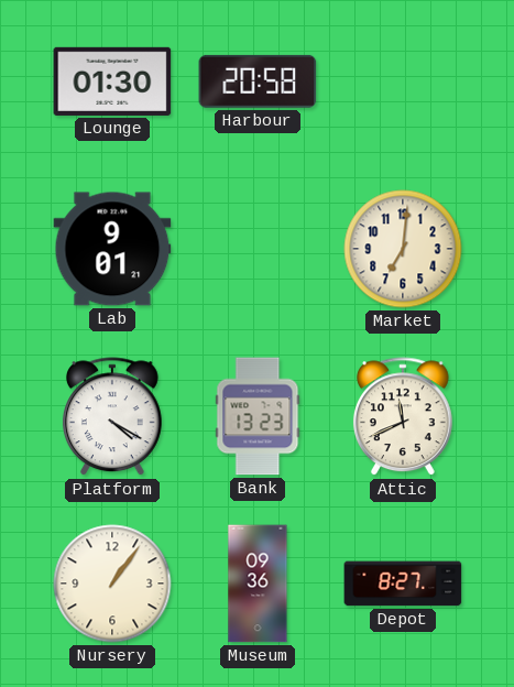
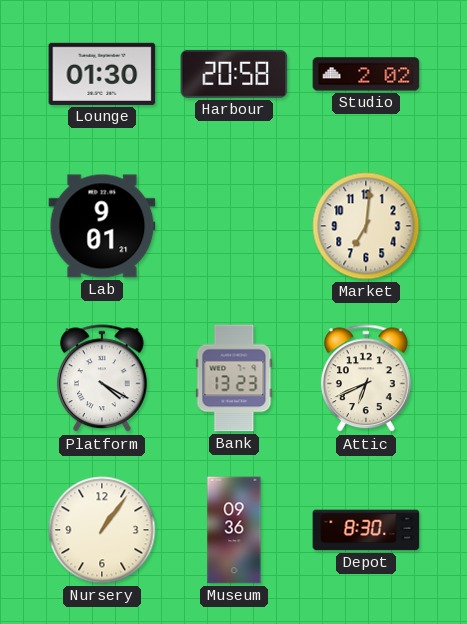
Studio: none -> 2:02
Attic: 11:41 -> 6:41
Depot: 8:27 -> 8:30
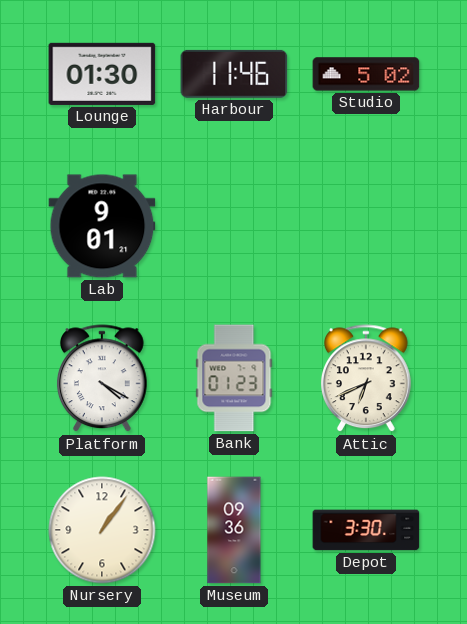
Harbour: 20:58 -> 11:46
Studio: 2:02 -> 5:02
Market: 7:01 -> none
Bank: 13:23 -> 01:23
Depot: 8:30 -> 3:30
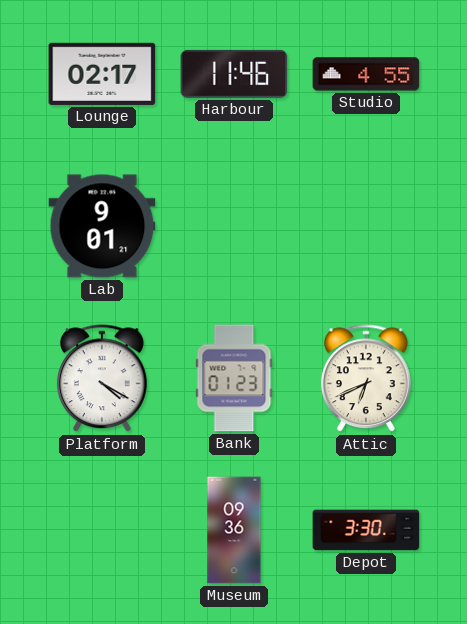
Lounge: 01:30 -> 02:17
Studio: 5:02 -> 4:55
Nursery: 1:06 -> none
